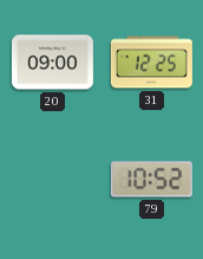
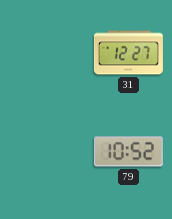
20: 09:00 -> none
31: 12:25 -> 12:27
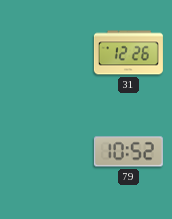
31: 12:27 -> 12:26
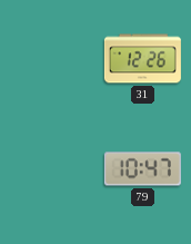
79: 10:52 -> 10:47
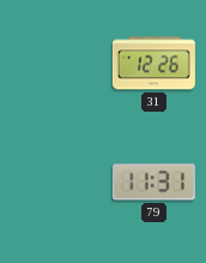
79: 10:47 -> 11:31
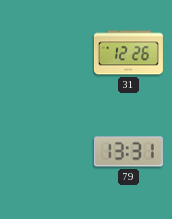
79: 11:31 -> 13:31
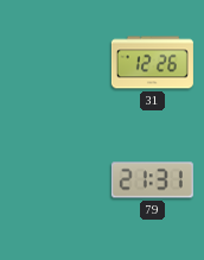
79: 13:31 -> 21:31
